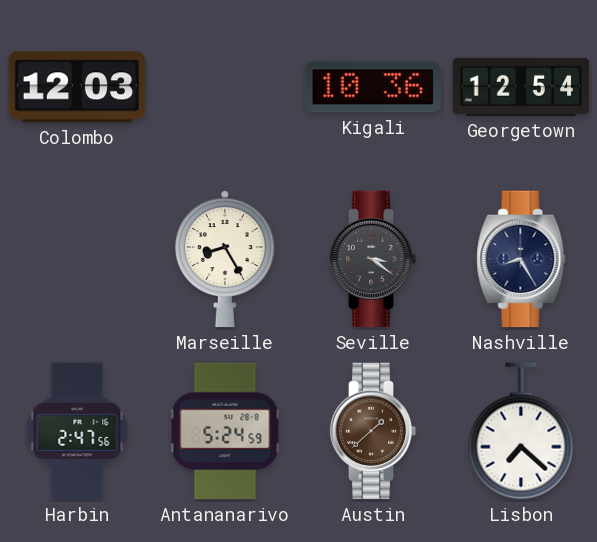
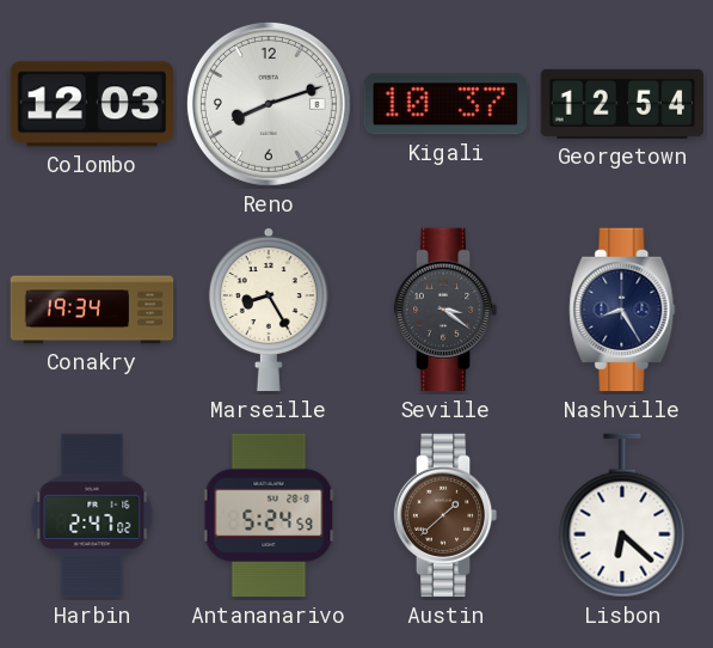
Reno: none -> 8:12
Kigali: 10:36 -> 10:37
Conakry: none -> 19:34
Harbin: 2:47:56 -> 2:47:02
Lisbon: 7:22 -> 6:22
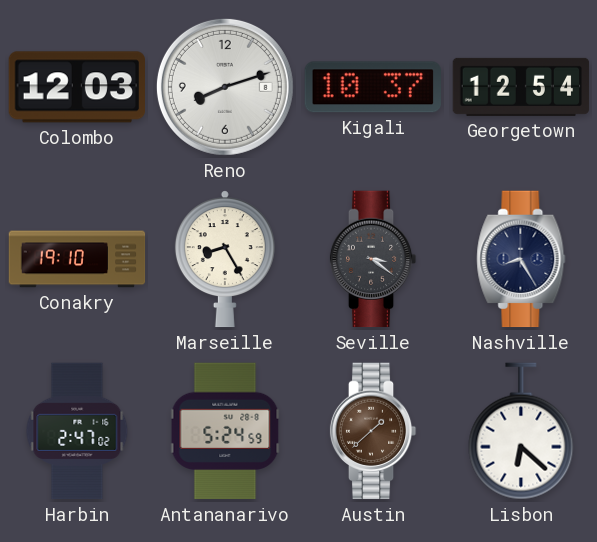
Conakry: 19:34 -> 19:10
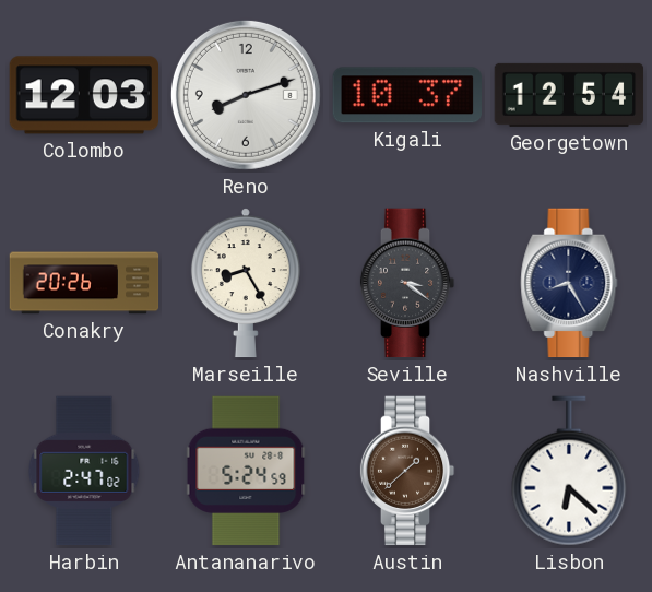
Conakry: 19:10 -> 20:26
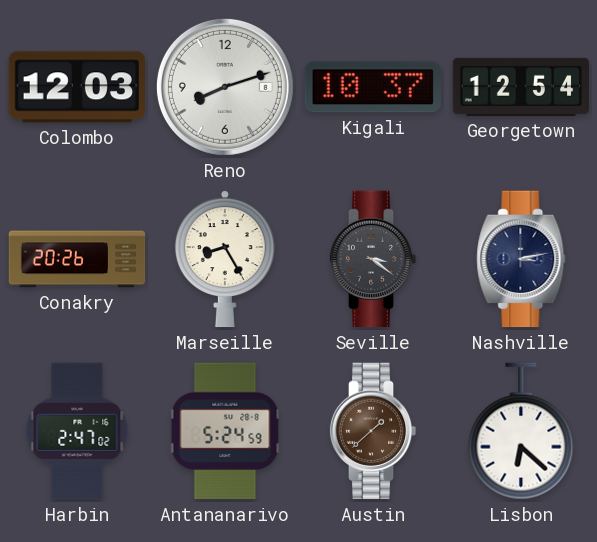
Nashville: 8:25 -> 3:13
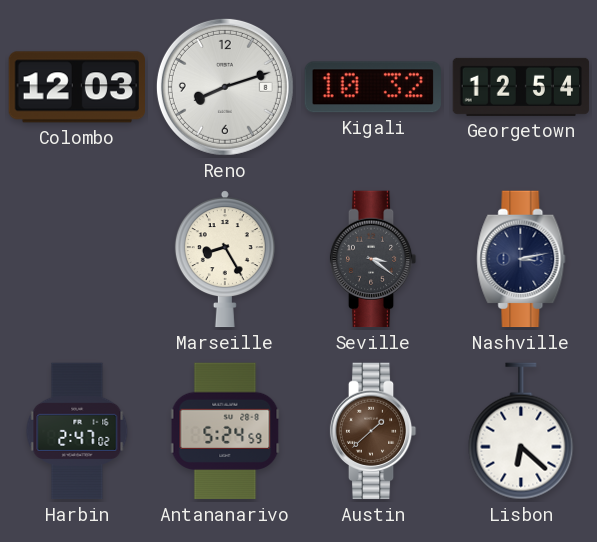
Kigali: 10:37 -> 10:32
Conakry: 20:26 -> none
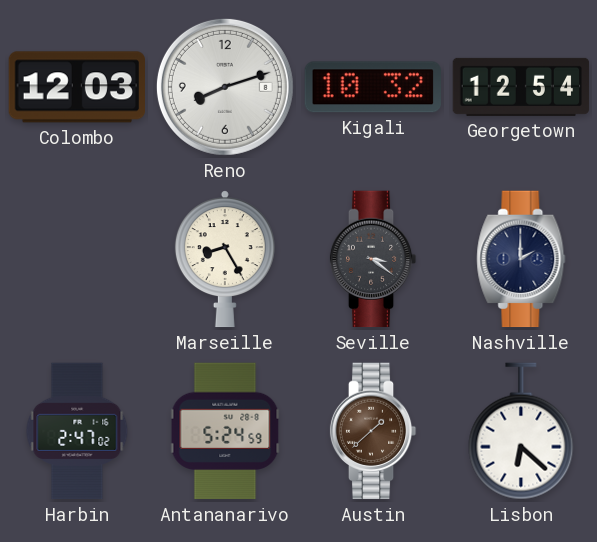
Nashville: 3:13 -> 2:00
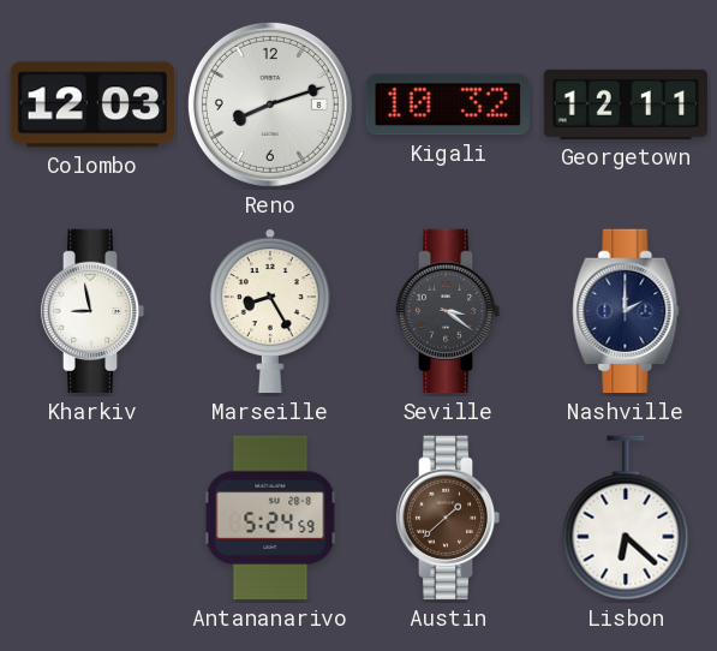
Georgetown: 12:54 -> 12:11
Kharkiv: none -> 8:58
Harbin: 2:47 -> none
